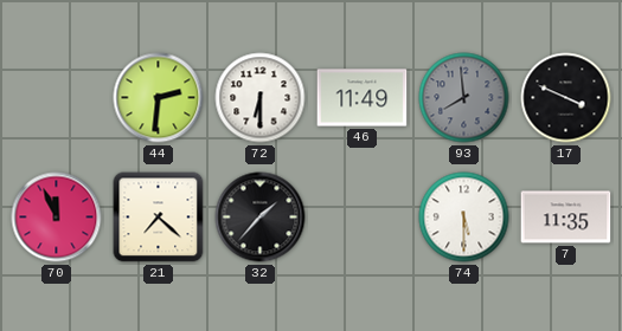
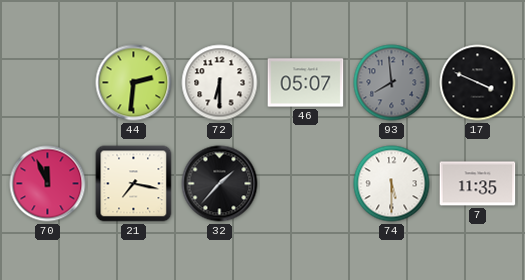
46: 11:49 -> 05:07
21: 7:22 -> 7:17
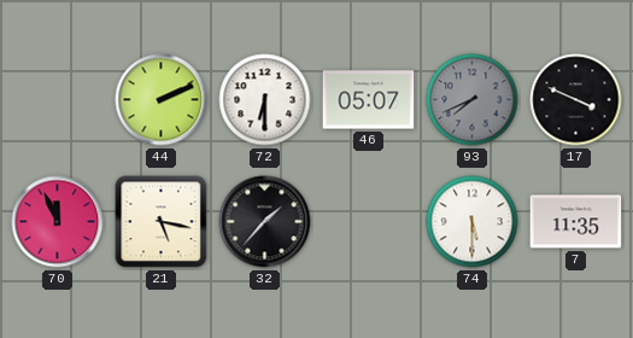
44: 2:31 -> 2:11
93: 7:59 -> 7:41
21: 7:17 -> 5:17
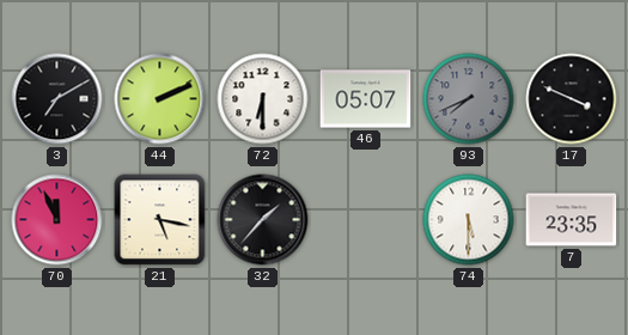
3: none -> 7:10
7: 11:35 -> 23:35
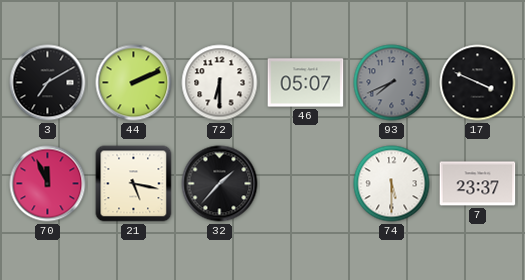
7: 23:35 -> 23:37
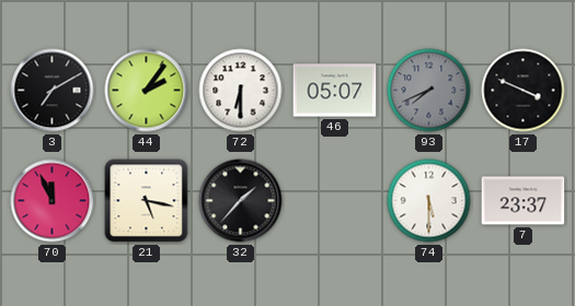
44: 2:11 -> 2:06
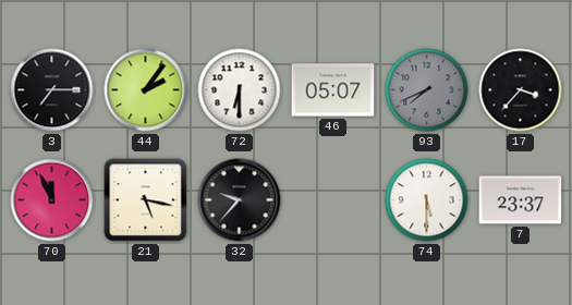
3: 7:10 -> 7:15
17: 3:49 -> 3:37
32: 1:37 -> 9:37
